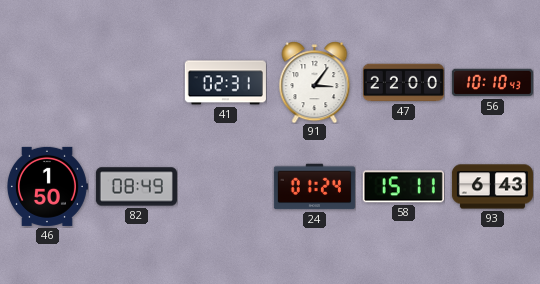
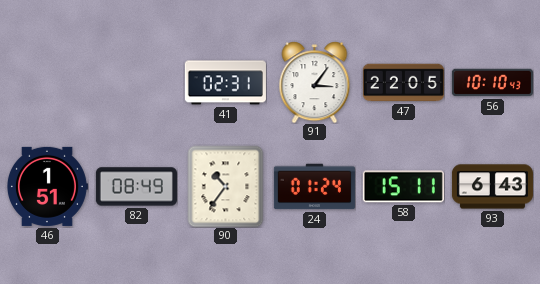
47: 22:00 -> 22:05
46: 1:50 -> 1:51
90: none -> 10:36
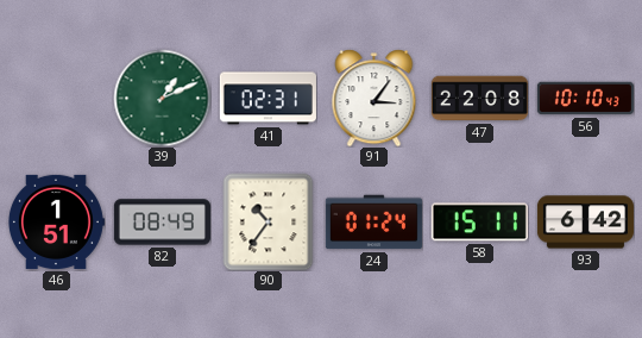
39: none -> 1:11
47: 22:05 -> 22:08
93: 6:43 -> 6:42
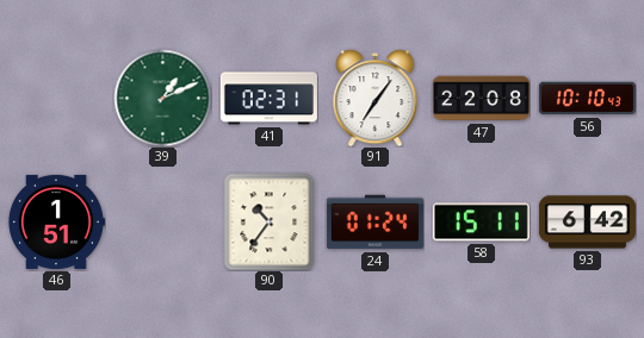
91: 3:06 -> 7:06
82: 08:49 -> none
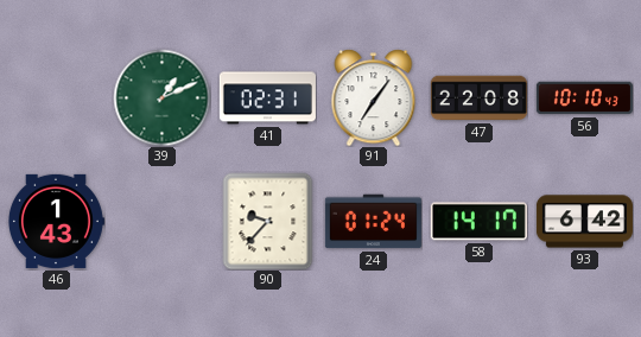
46: 1:51 -> 1:43
90: 10:36 -> 9:37
58: 15:11 -> 14:17
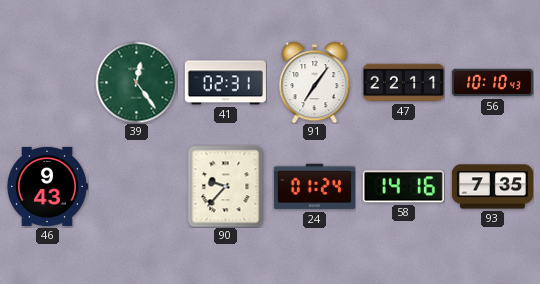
39: 1:11 -> 12:24
47: 22:08 -> 22:11
46: 1:43 -> 9:43
58: 14:17 -> 14:16
93: 6:42 -> 7:35
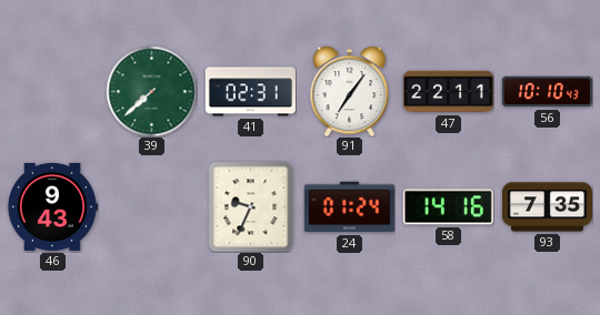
39: 12:24 -> 7:38
90: 9:37 -> 9:34
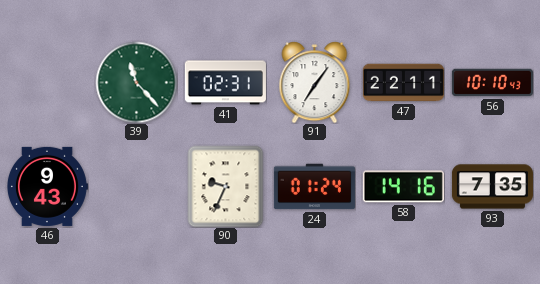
39: 7:38 -> 11:23
